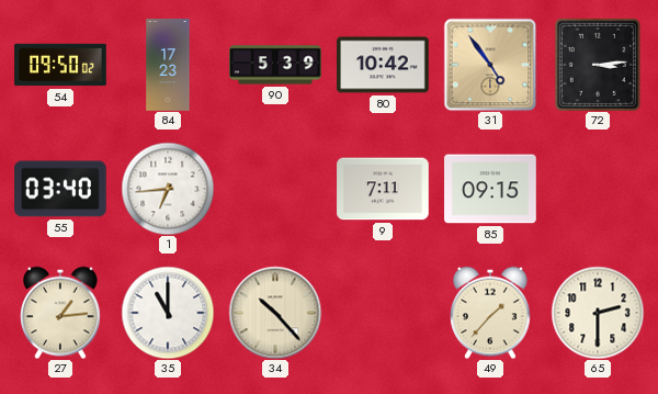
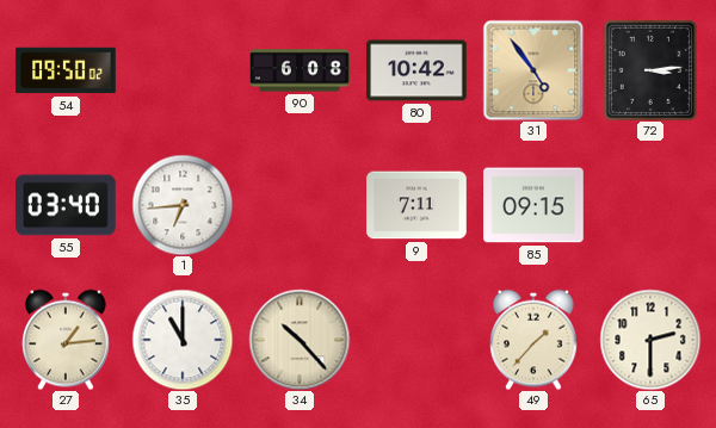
84: 17:23 -> none
90: 5:39 -> 6:08
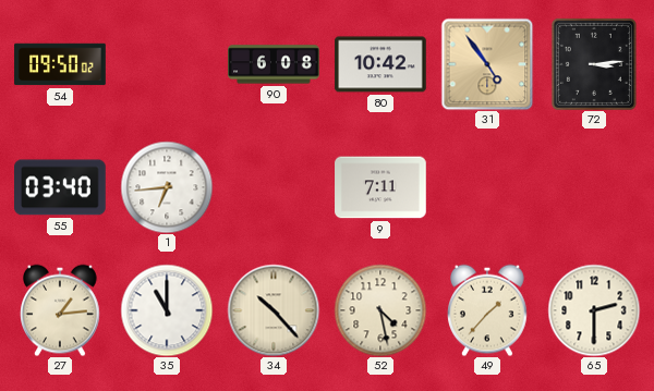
85: 09:15 -> none
52: none -> 4:28
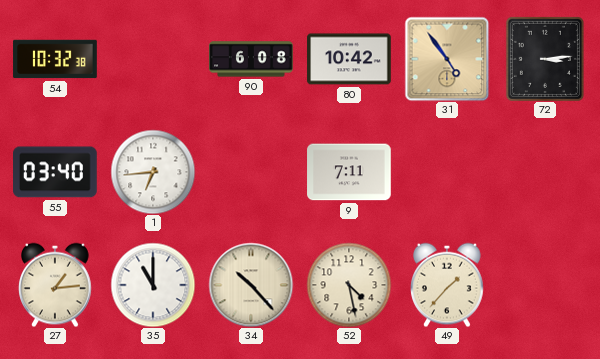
54: 09:50 -> 10:32
65: 2:30 -> none
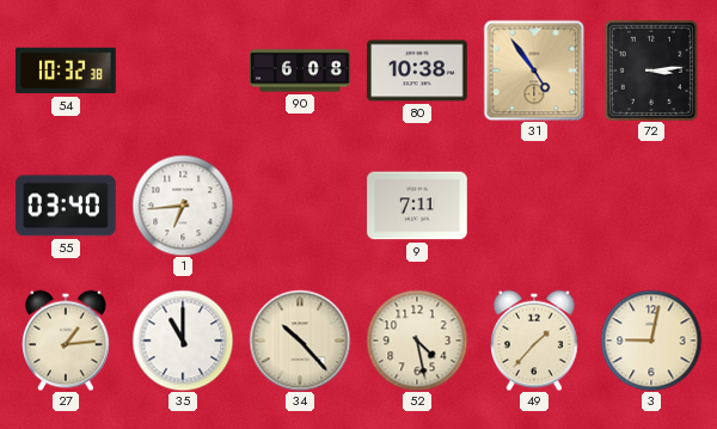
80: 10:42 -> 10:38
3: none -> 9:02
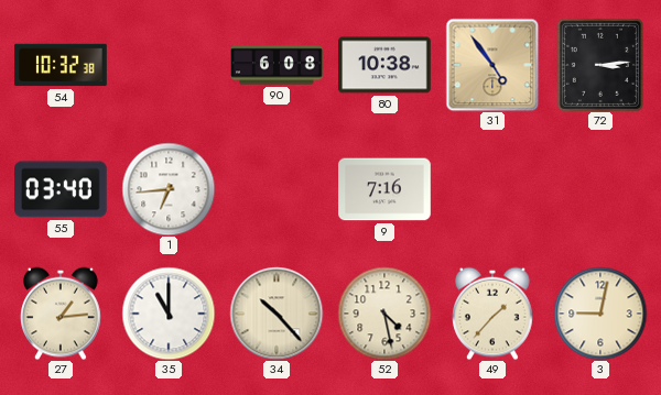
9: 7:11 -> 7:16
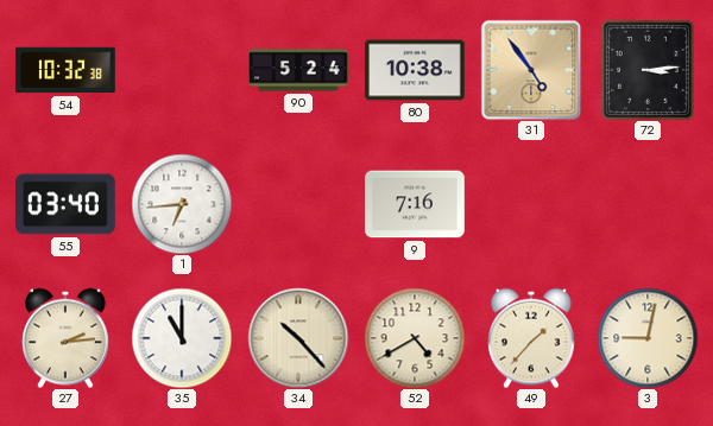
90: 6:08 -> 5:24
27: 1:14 -> 2:14
52: 4:28 -> 4:40
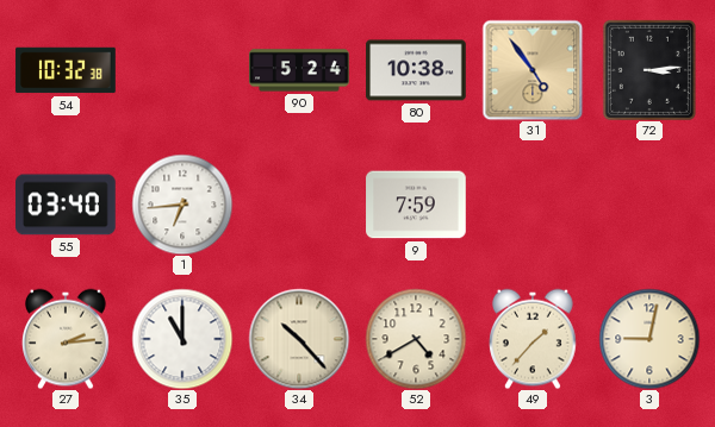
9: 7:16 -> 7:59
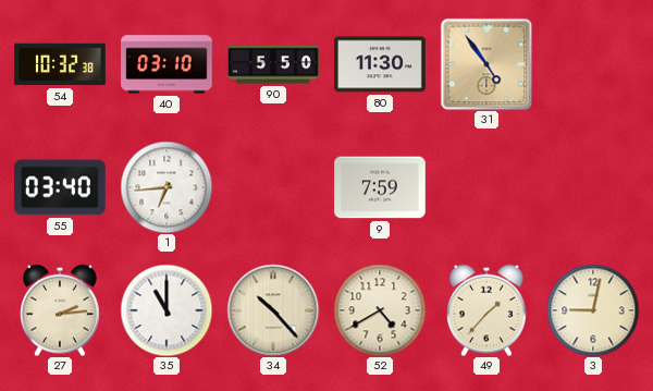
40: none -> 03:10
90: 5:24 -> 5:50
80: 10:38 -> 11:30
72: 3:14 -> none
